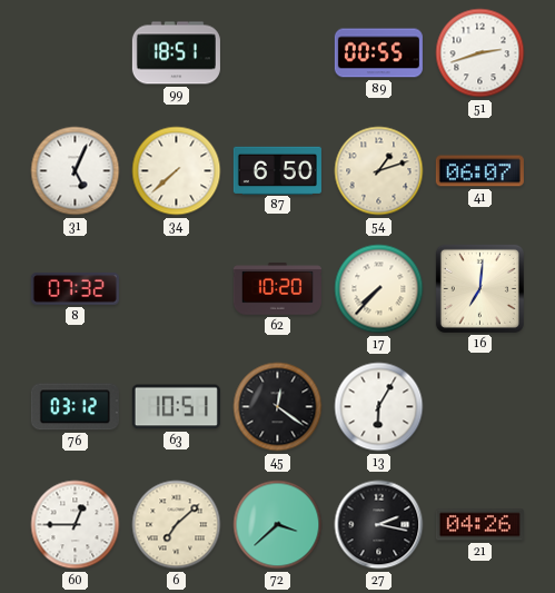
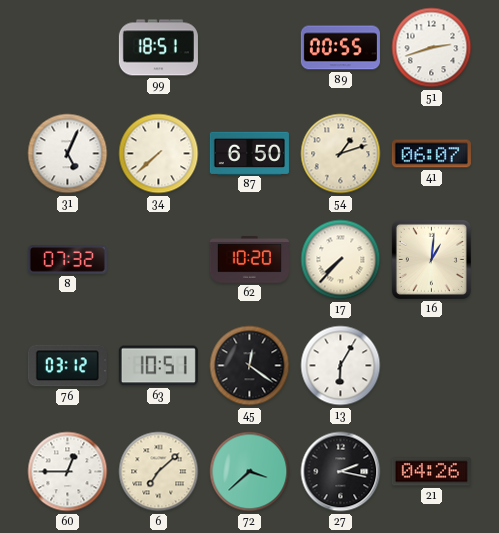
16: 7:01 -> 1:01
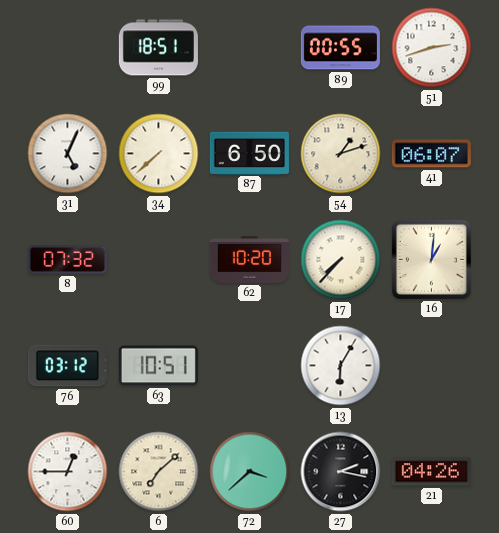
45: 12:21 -> none
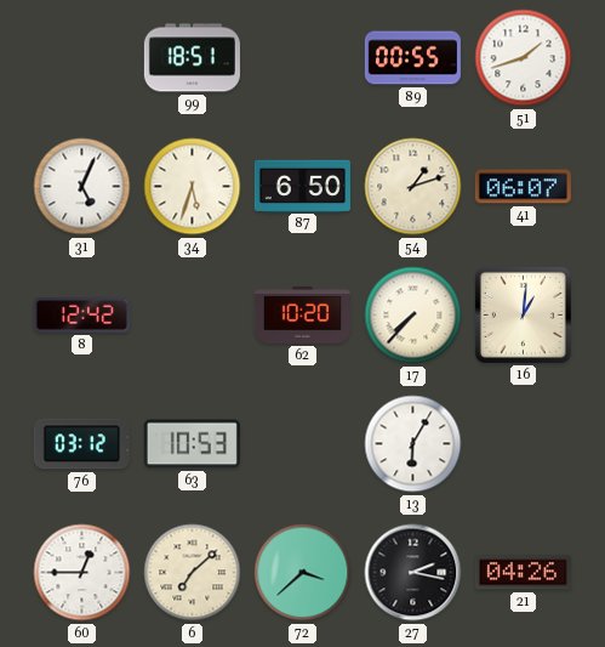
51: 2:42 -> 1:42
34: 7:38 -> 5:33
8: 07:32 -> 12:42
63: 10:51 -> 10:53
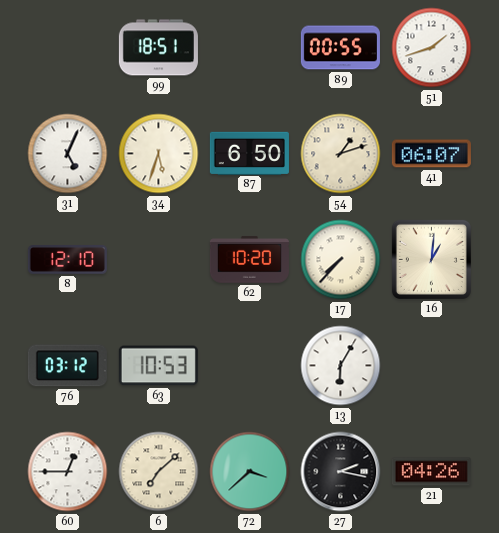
8: 12:42 -> 12:10
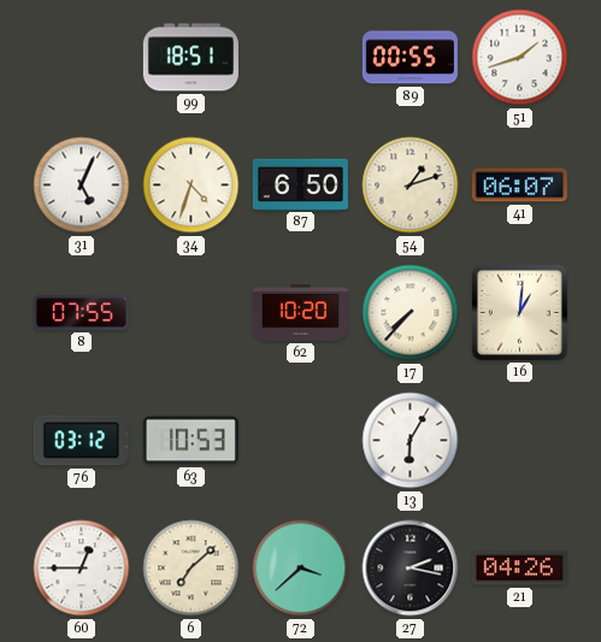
34: 5:33 -> 4:33
8: 12:10 -> 07:55
